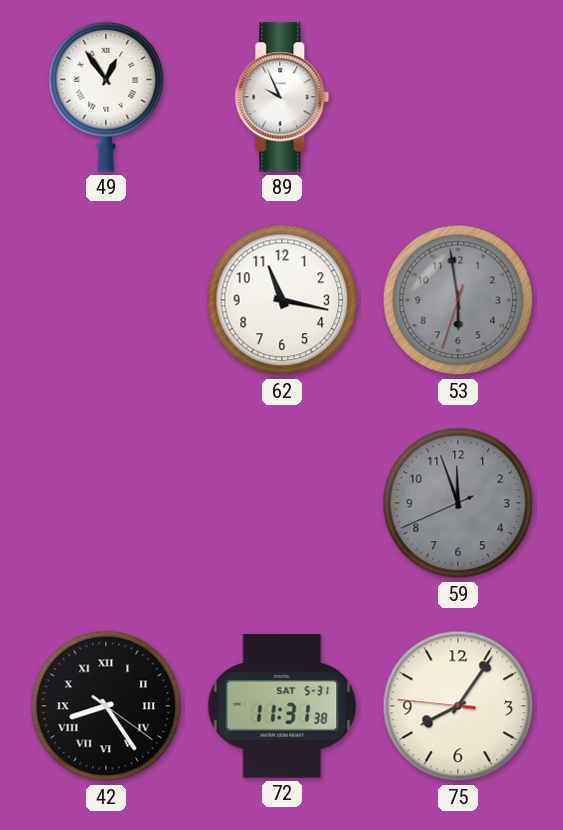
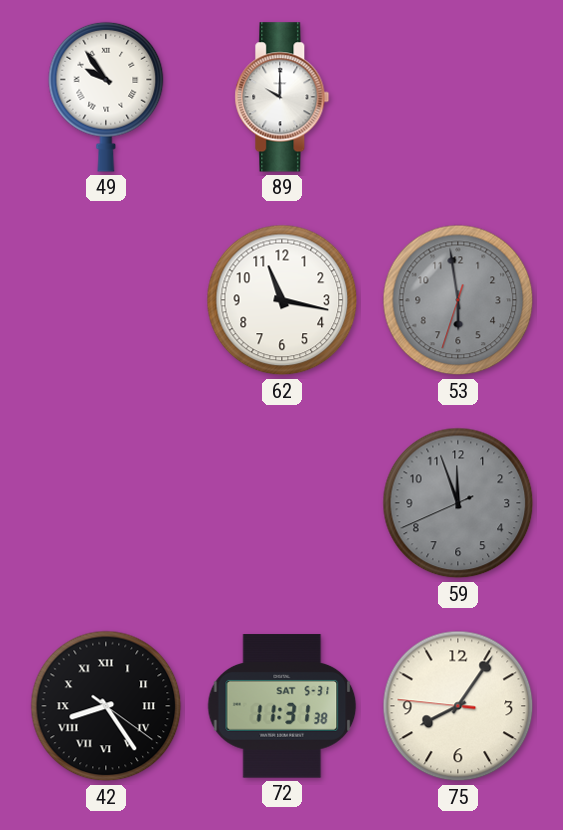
49: 12:54 -> 9:54
89: 9:56 -> 10:00
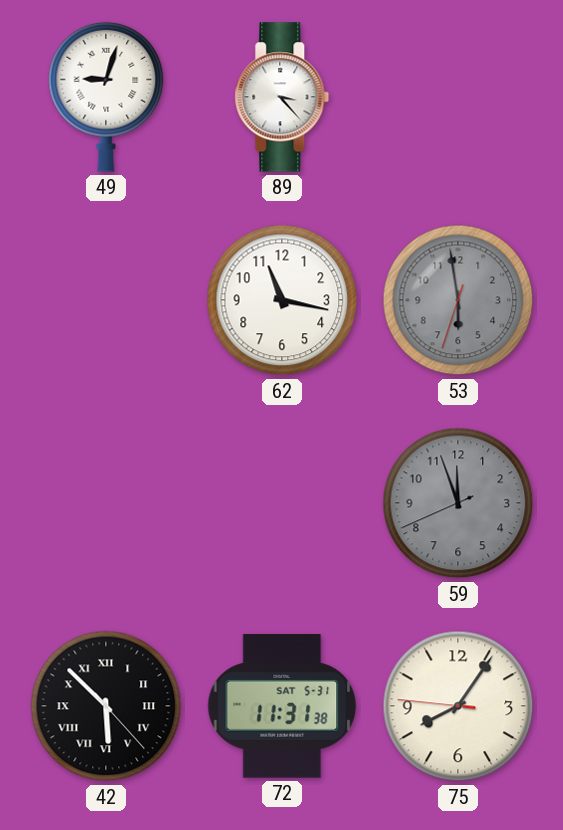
49: 9:54 -> 9:03
89: 10:00 -> 3:23
42: 8:24 -> 5:52
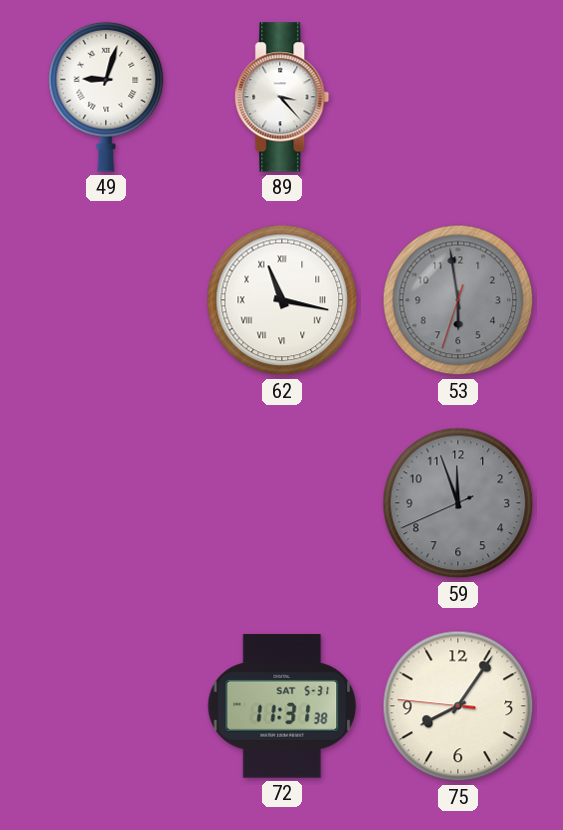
62 numerals: Arabic -> Roman
42: 5:52 -> none
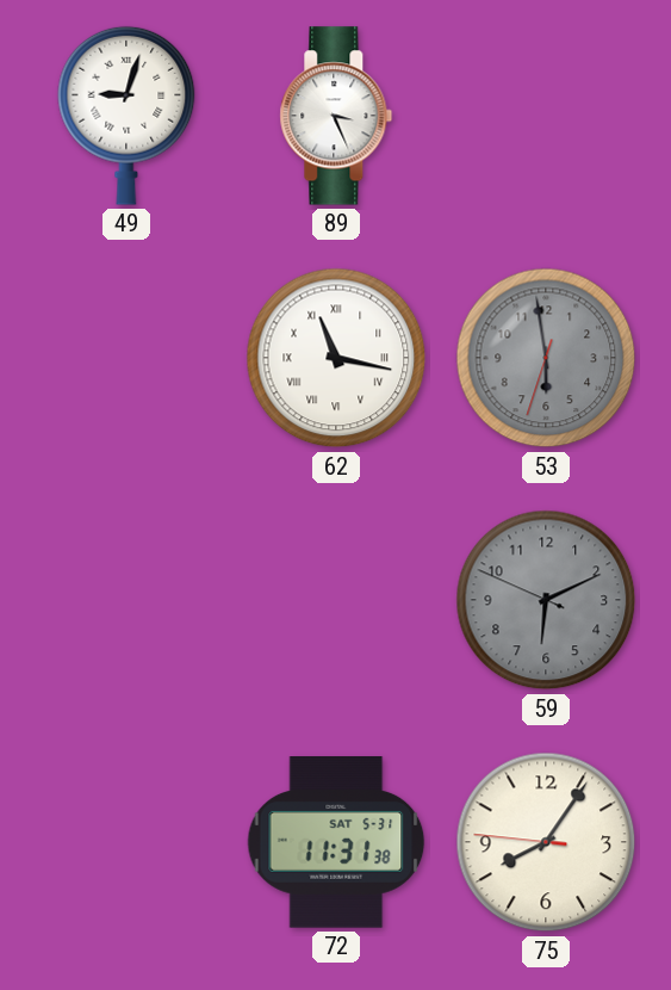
89: 3:23 -> 3:26
59: 11:56 -> 6:10
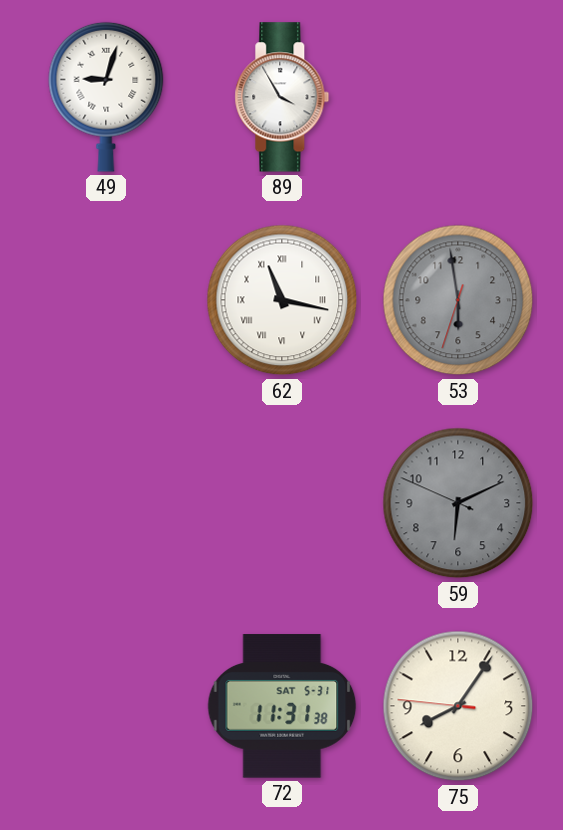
89: 3:26 -> 3:55
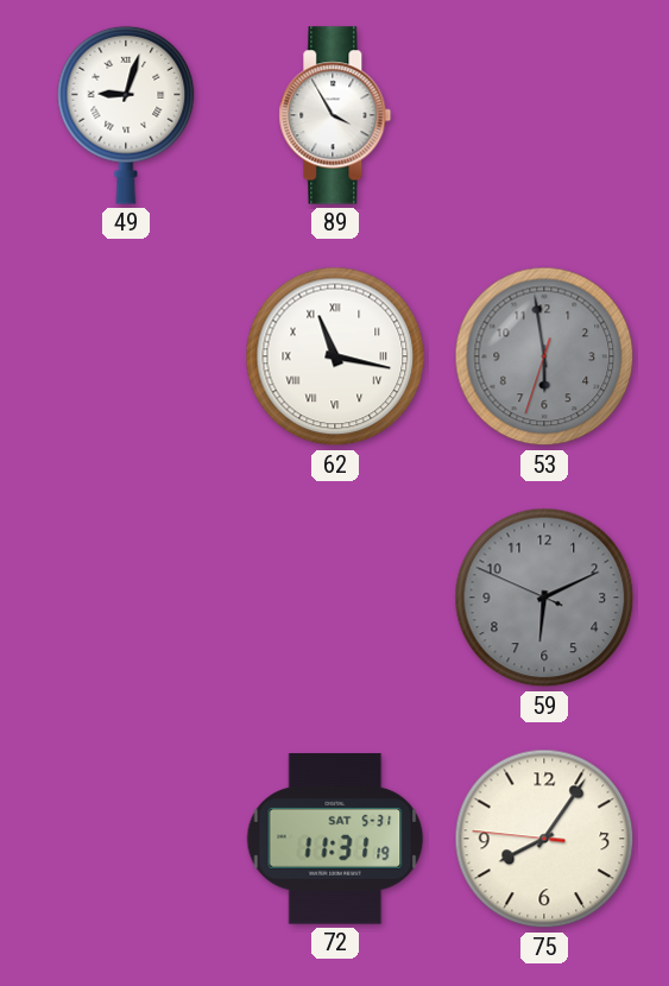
72: 11:31:38 -> 11:31:19
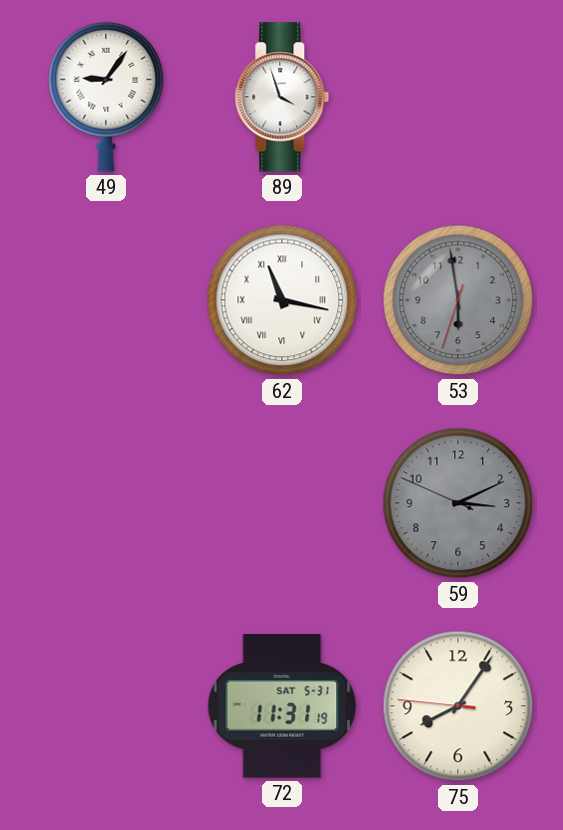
49: 9:03 -> 9:06
89: 3:55 -> 3:57
59: 6:10 -> 3:10
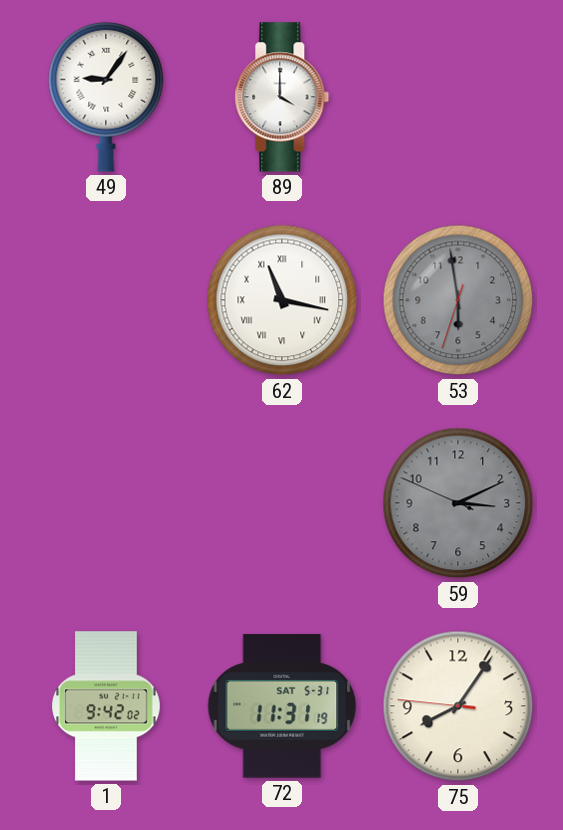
89: 3:57 -> 4:00
1: none -> 9:42
